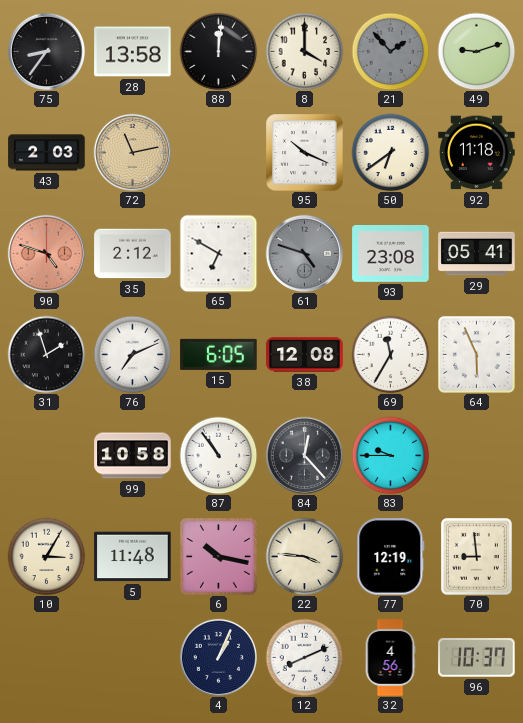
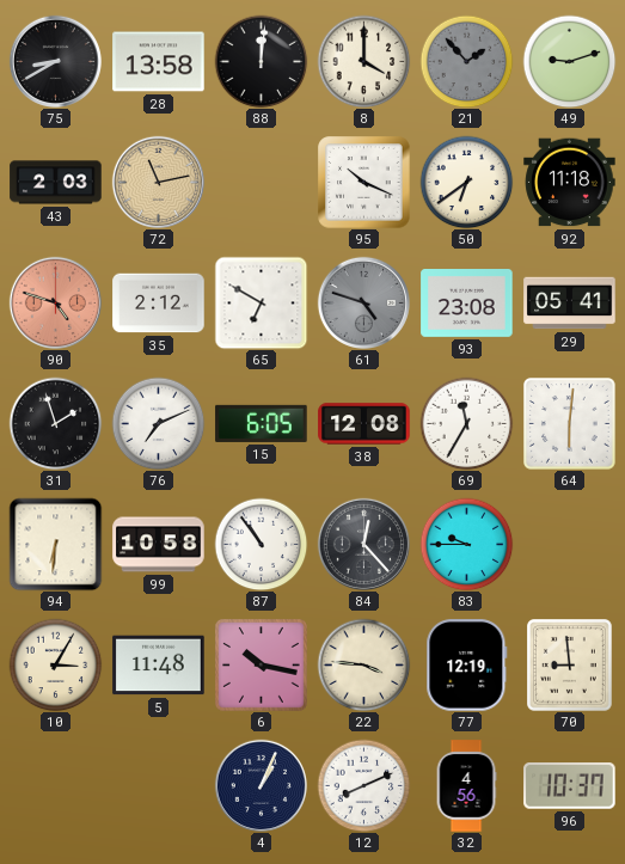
75: 8:36 -> 8:40
64: 5:56 -> 6:01
94: none -> 6:31
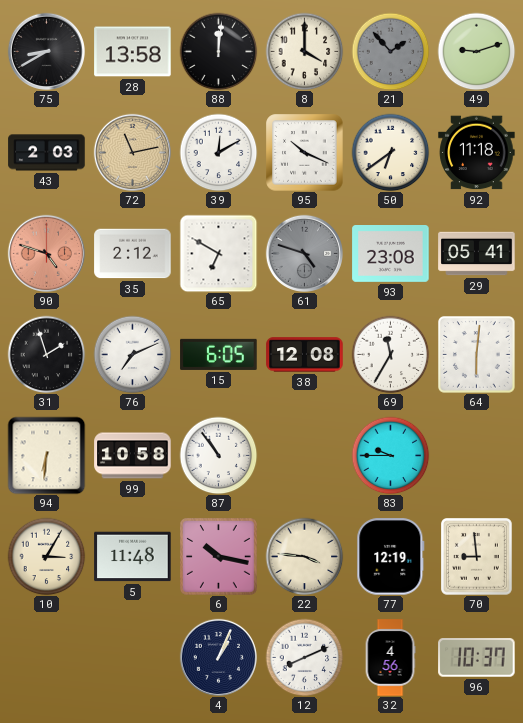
39: none -> 12:10
84: 12:23 -> none
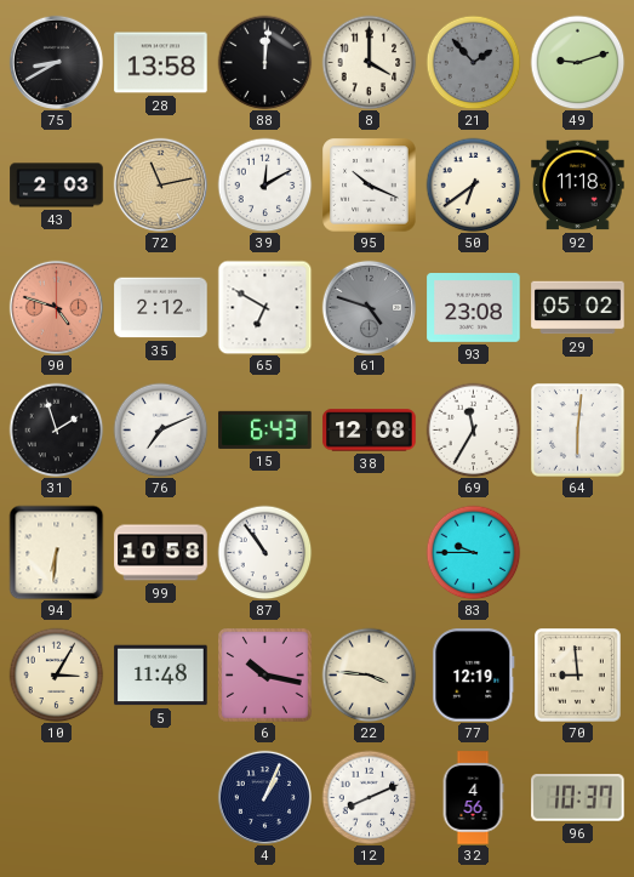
29: 05:41 -> 05:02
15: 6:05 -> 6:43
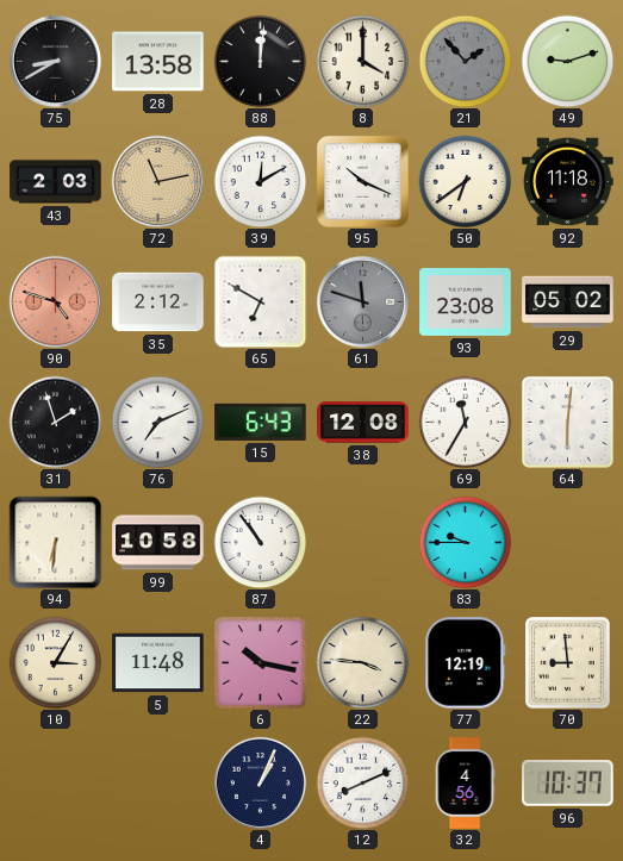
61: 4:48 -> 11:48
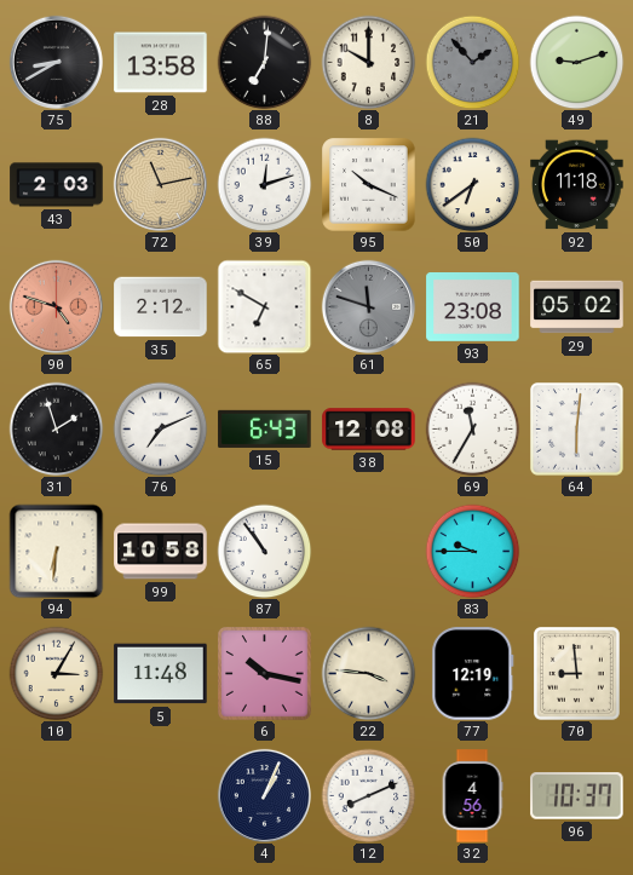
88: 12:01 -> 7:01
8: 4:00 -> 10:00
39: 12:10 -> 12:12
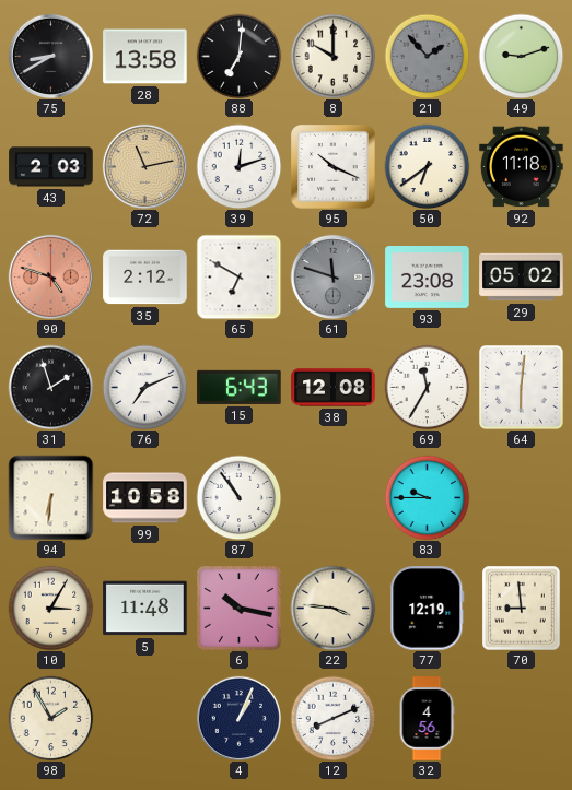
98: none -> 1:55
96: 10:37 -> none
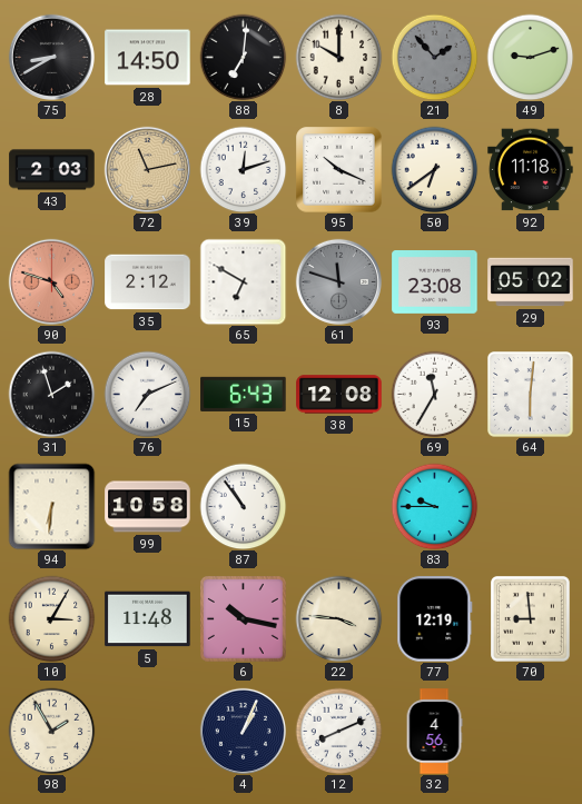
28: 13:58 -> 14:50
